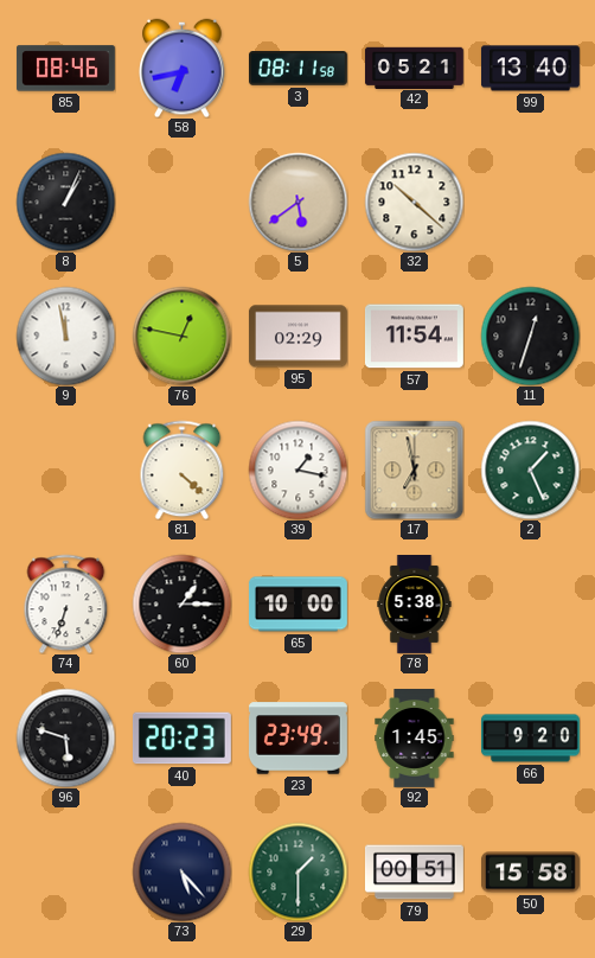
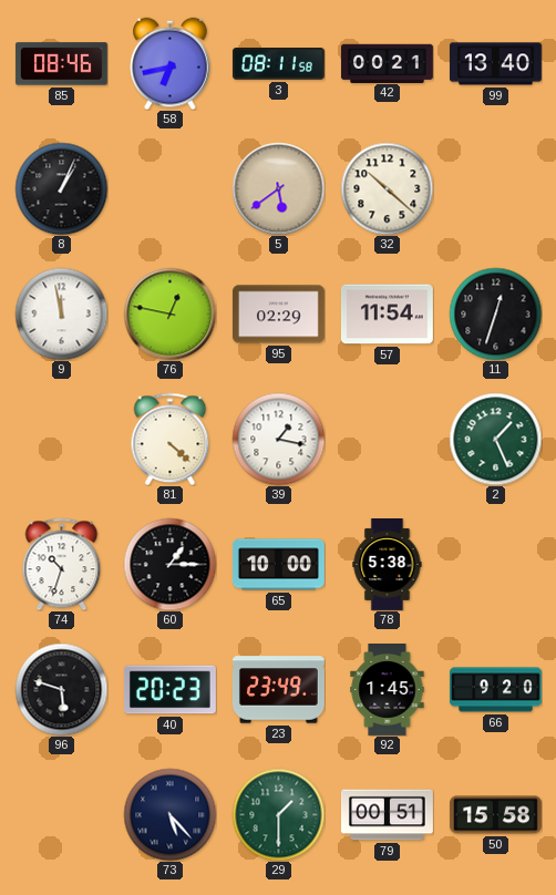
42: 05:21 -> 00:21
17: 6:58 -> none
74: 6:33 -> 10:33
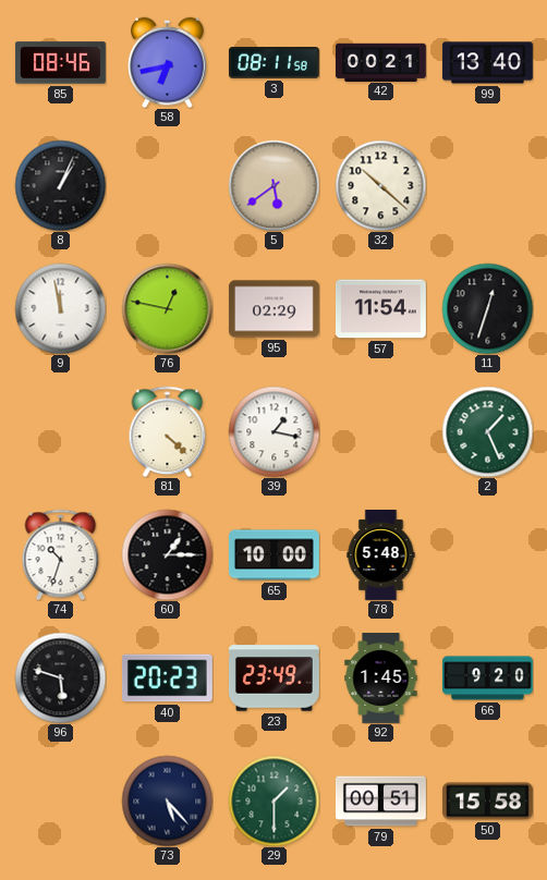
78: 5:38 -> 5:48
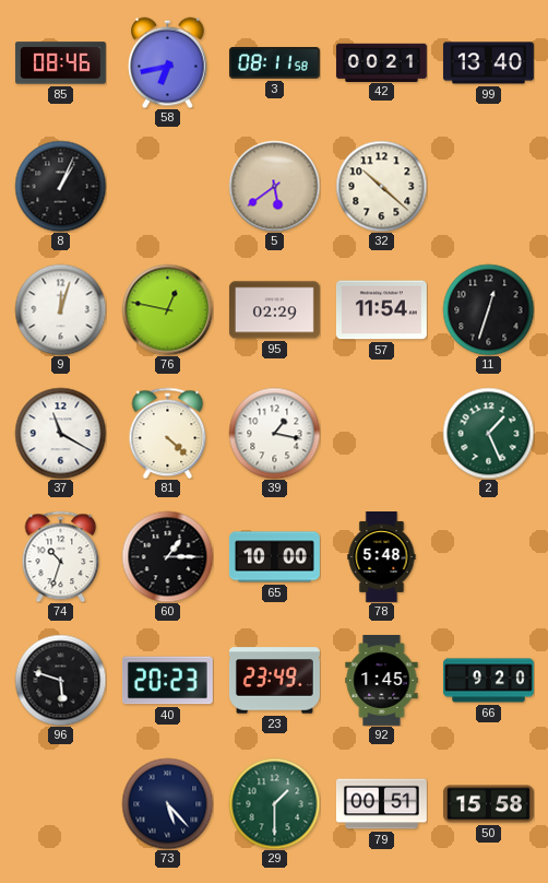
9: 11:58 -> 12:03
37: none -> 11:20
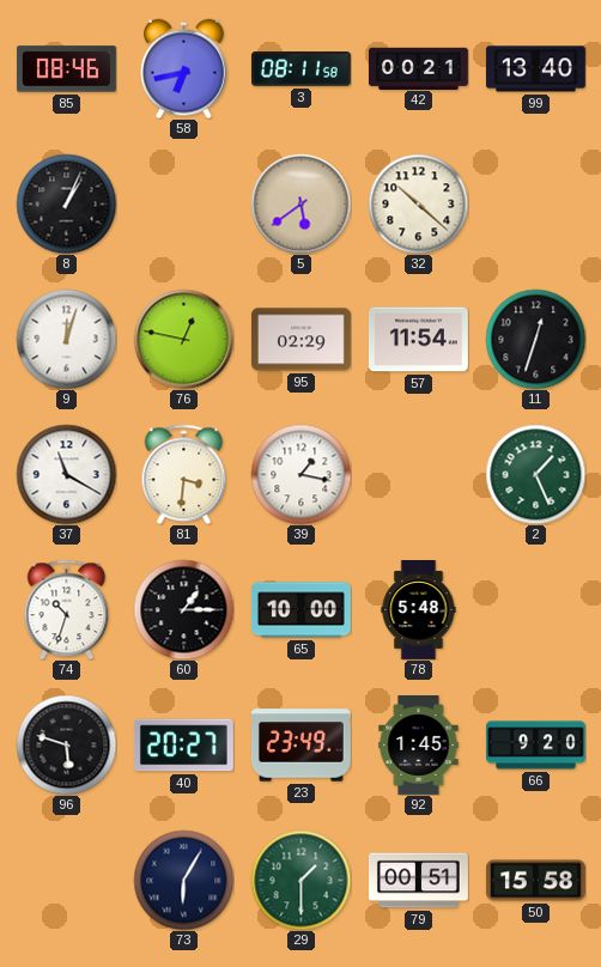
81: 4:22 -> 3:31
40: 20:23 -> 20:27
73: 5:23 -> 6:05
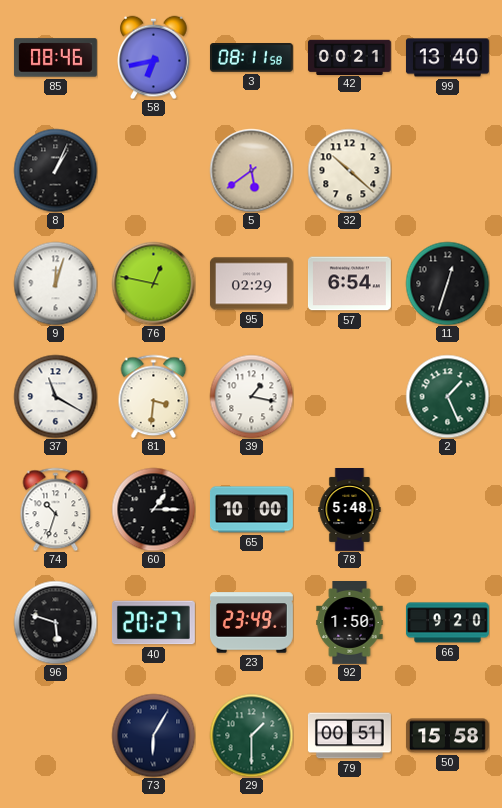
57: 11:54 -> 6:54
92: 1:45 -> 1:50
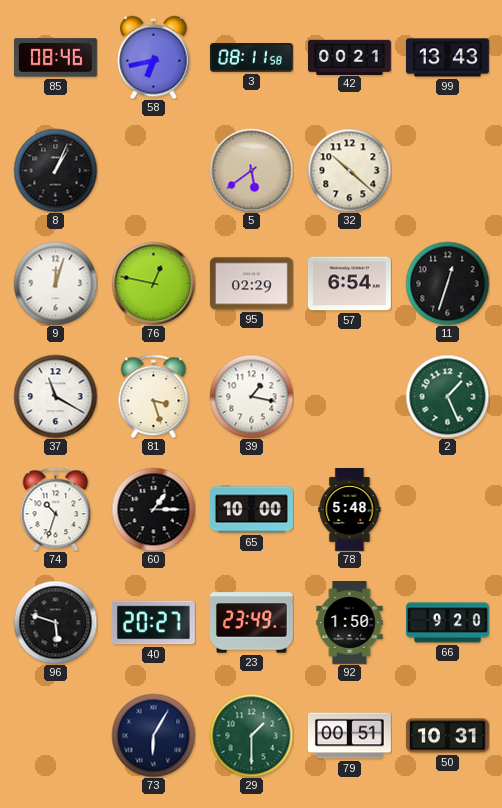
99: 13:40 -> 13:43
81: 3:31 -> 3:27
50: 15:58 -> 10:31
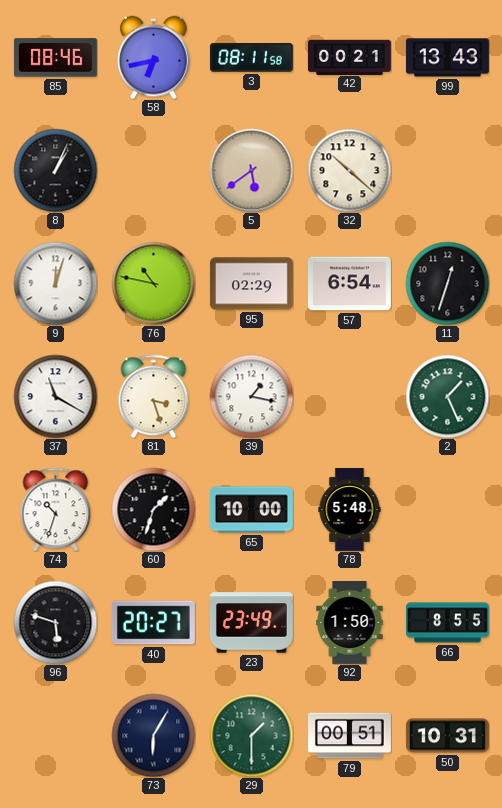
76: 12:47 -> 10:47
60: 1:15 -> 1:33
66: 9:20 -> 8:55
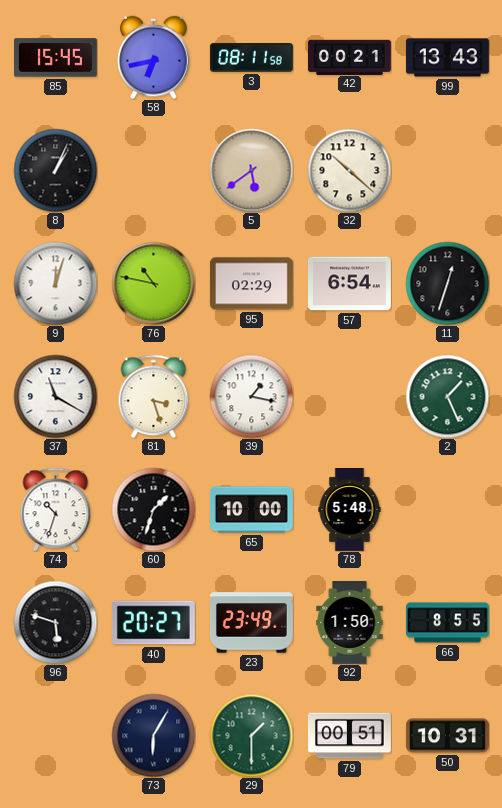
85: 08:46 -> 15:45
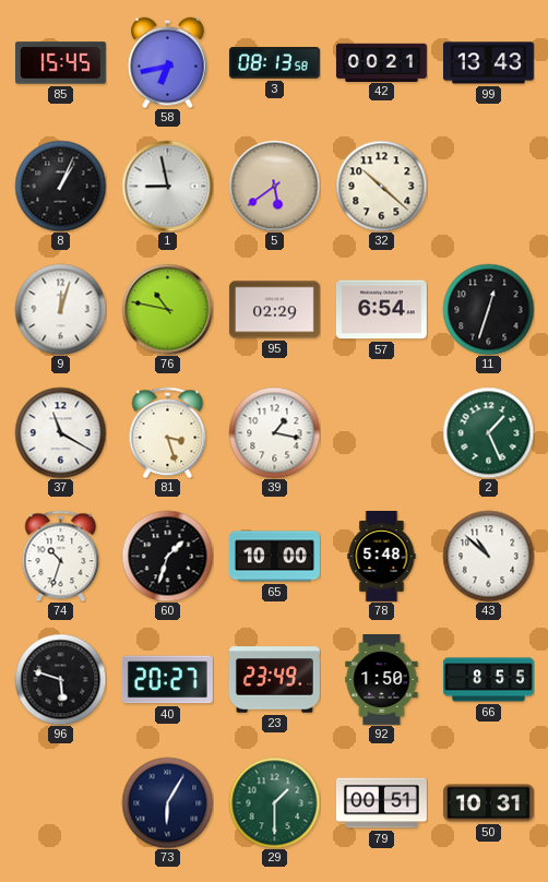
3: 08:11 -> 08:13
1: none -> 8:58
43: none -> 10:52
